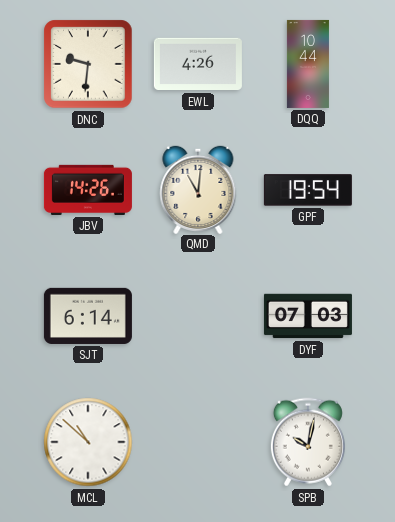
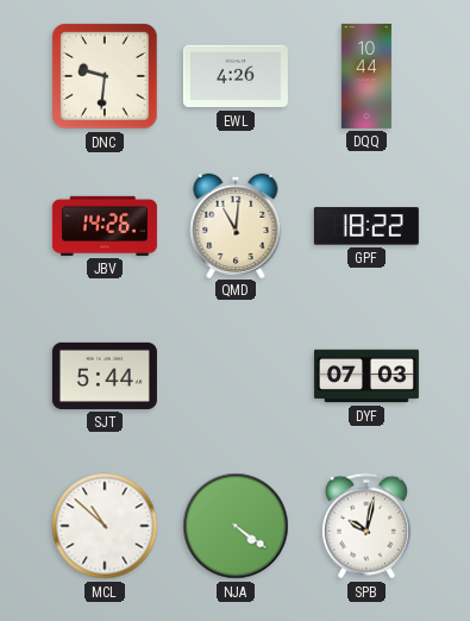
GPF: 19:54 -> 18:22
SJT: 6:14 -> 5:44
NJA: none -> 4:21
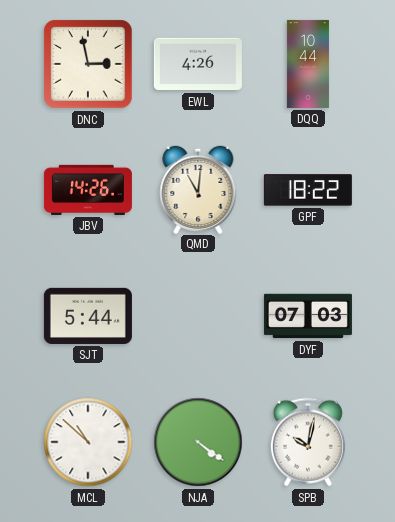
DNC: 9:31 -> 2:58
